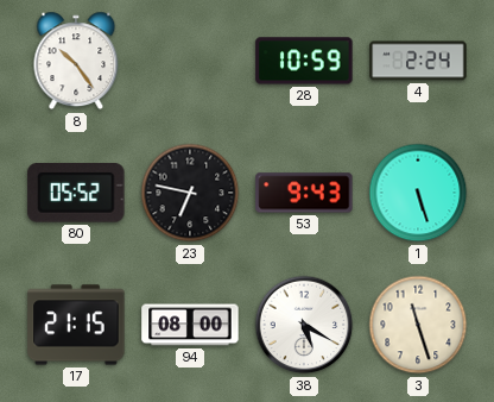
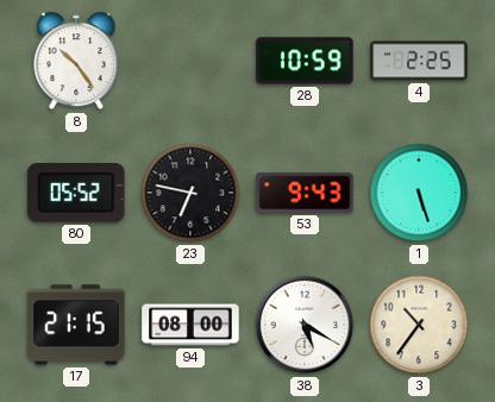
4: 2:24 -> 2:25
3: 11:27 -> 10:36
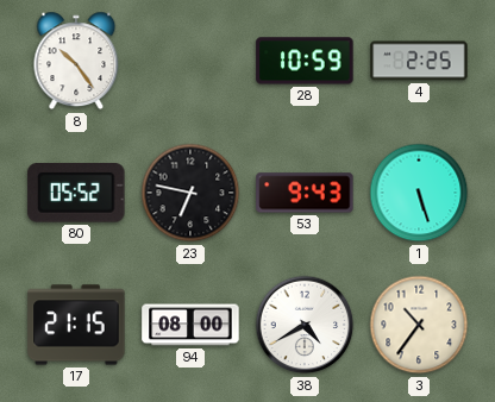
38: 5:20 -> 4:40
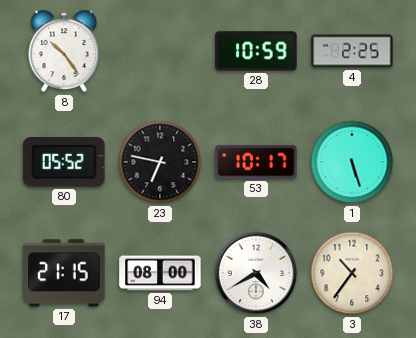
53: 9:43 -> 10:17
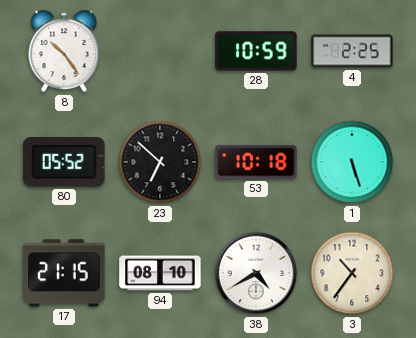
23: 6:47 -> 6:52
53: 10:17 -> 10:18
94: 08:00 -> 08:10
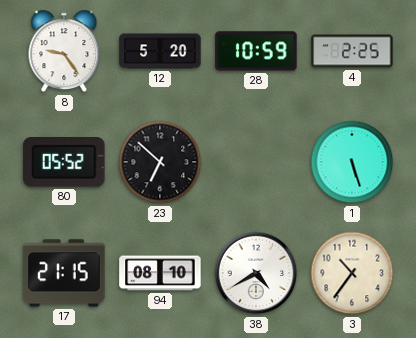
8: 10:24 -> 9:24
12: none -> 5:20
53: 10:18 -> none
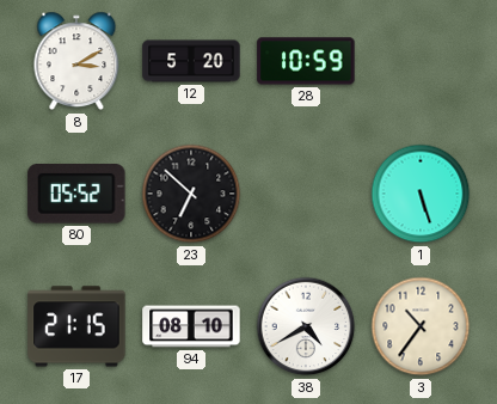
8: 9:24 -> 3:10
4: 2:25 -> none
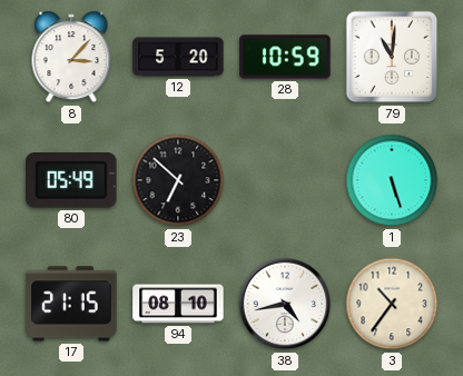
8: 3:10 -> 3:07
79: none -> 11:01
80: 05:52 -> 05:49
38: 4:40 -> 4:43
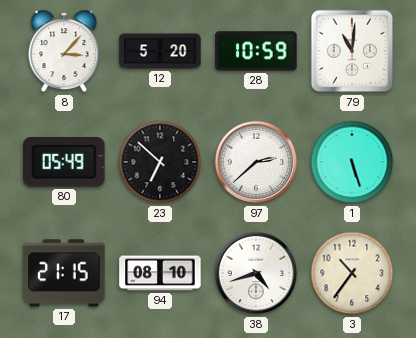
97: none -> 2:38
38: 4:43 -> 4:42
